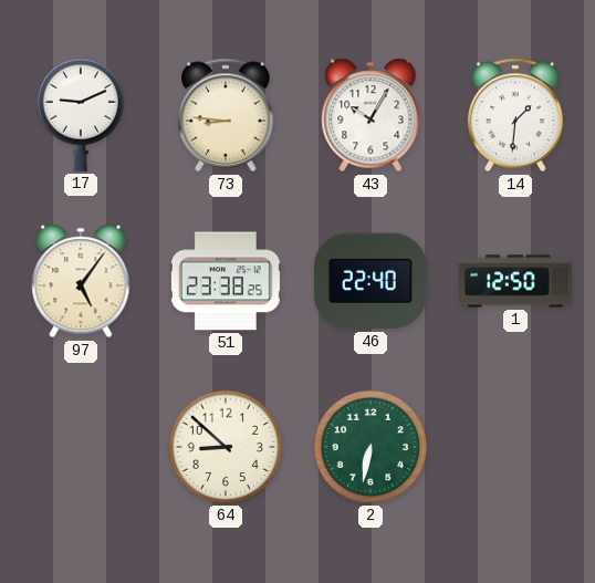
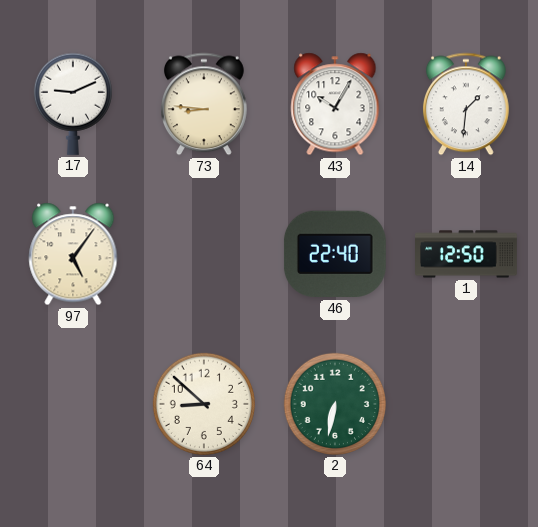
51: 23:38 -> none
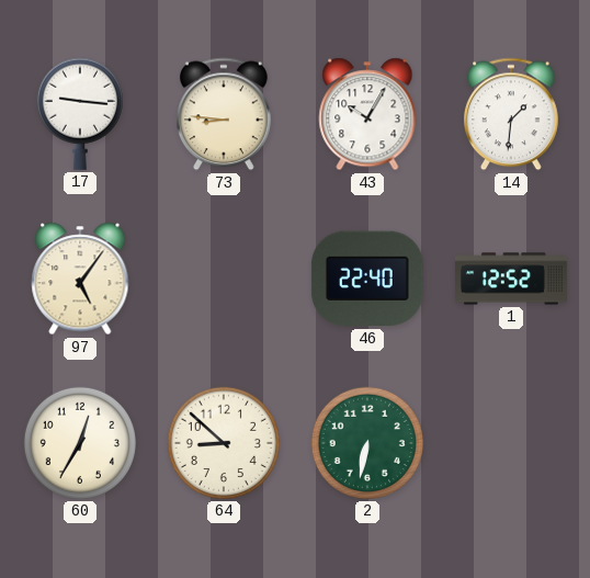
17: 9:11 -> 9:16
1: 12:50 -> 12:52
60: none -> 12:35
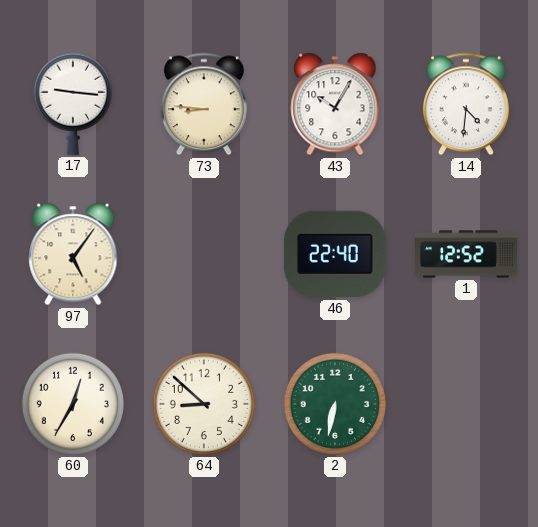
14: 1:31 -> 4:31
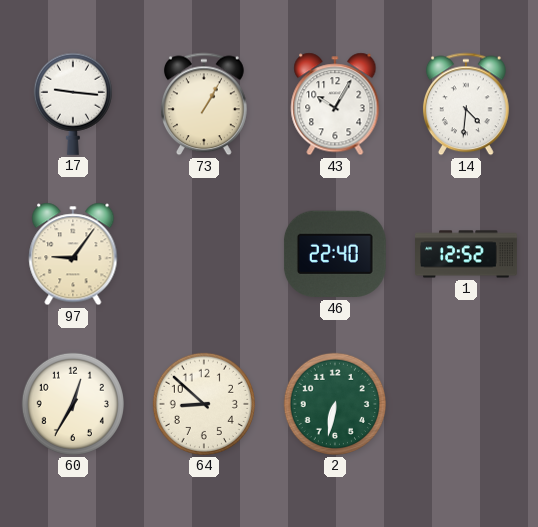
73: 8:46 -> 1:05
97: 5:06 -> 9:06
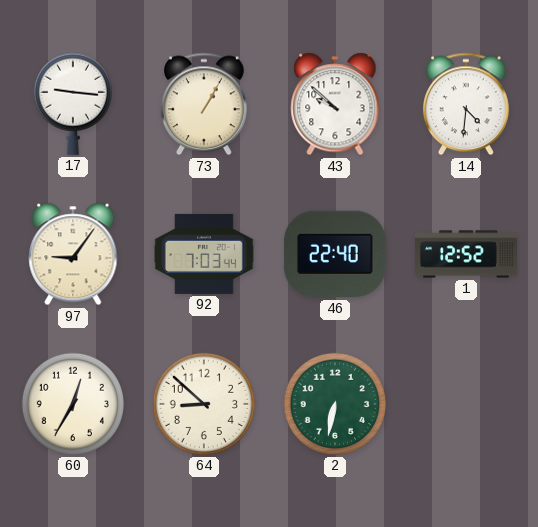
43: 10:05 -> 9:52
92: none -> 7:03
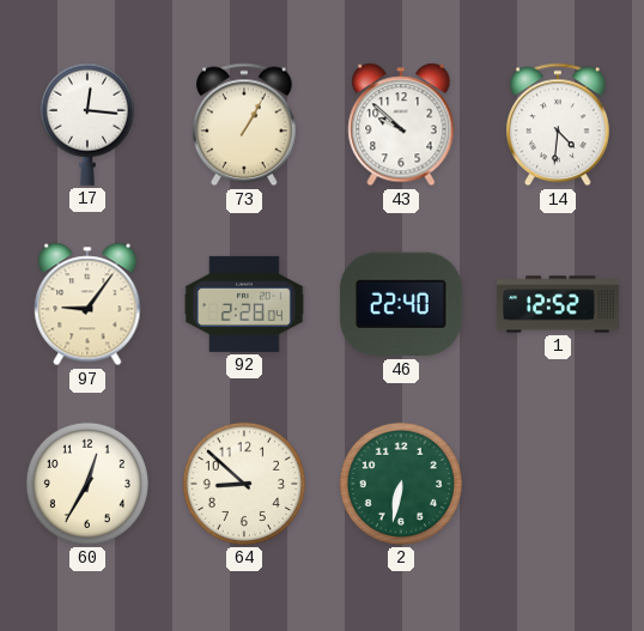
17: 9:16 -> 12:16
92: 7:03 -> 2:28
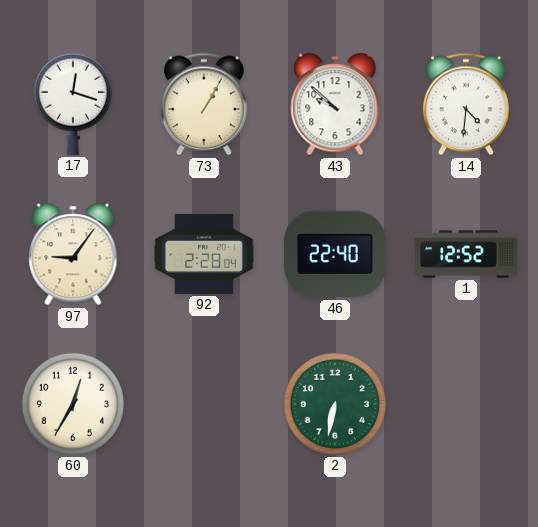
17: 12:16 -> 12:18
64: 8:52 -> none
